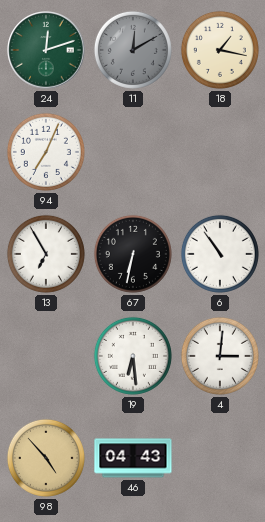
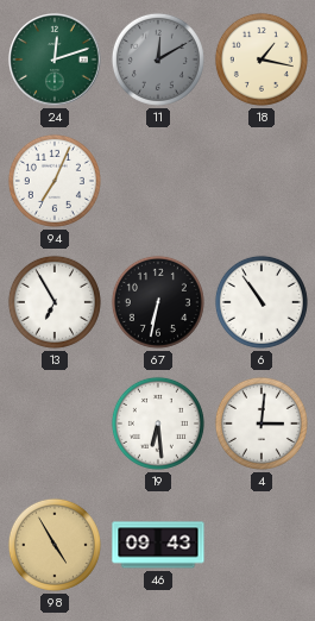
98: 4:53 -> 4:55
46: 04:43 -> 09:43
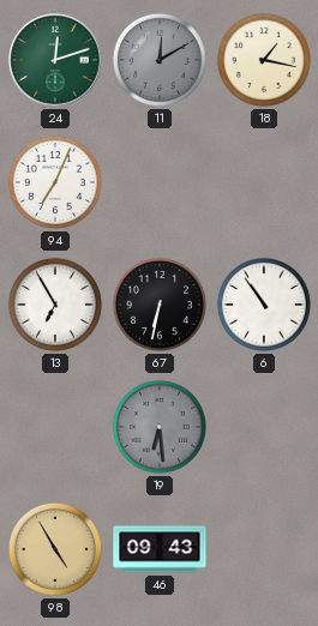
19 dial: white -> grey
4: 3:01 -> none
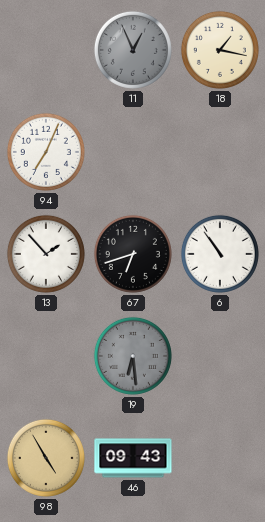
24: 12:12 -> none
11: 12:10 -> 12:56
13: 6:55 -> 1:53
67: 6:32 -> 6:42
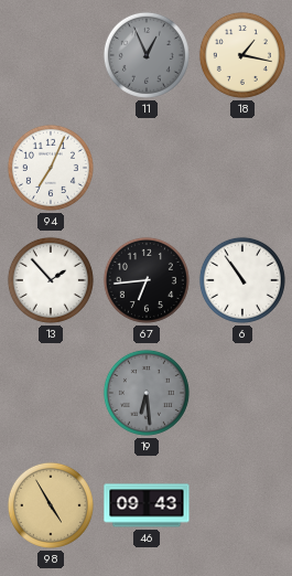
67: 6:42 -> 6:44
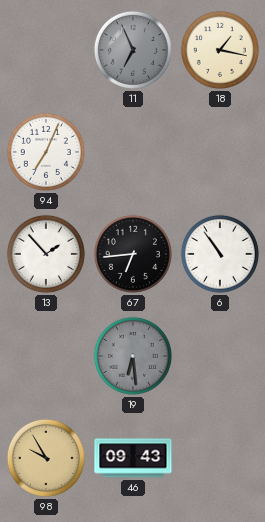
11: 12:56 -> 6:56
98: 4:55 -> 9:55
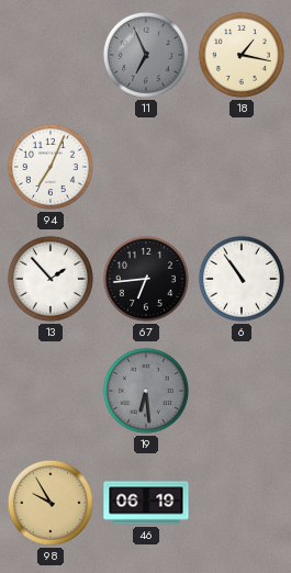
46: 09:43 -> 06:19
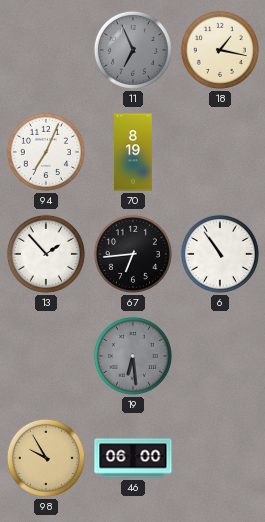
70: none -> 8:19
46: 06:19 -> 06:00
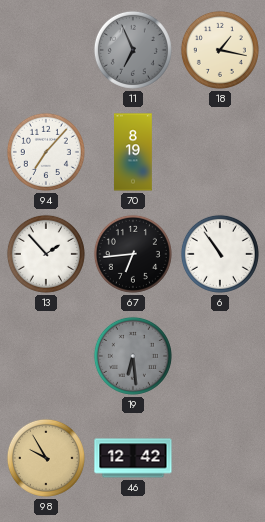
94: 7:04 -> 7:07
46: 06:00 -> 12:42
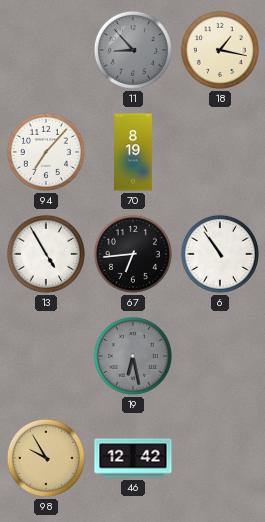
11: 6:56 -> 8:53
13: 1:53 -> 4:55
19: 6:29 -> 6:28
